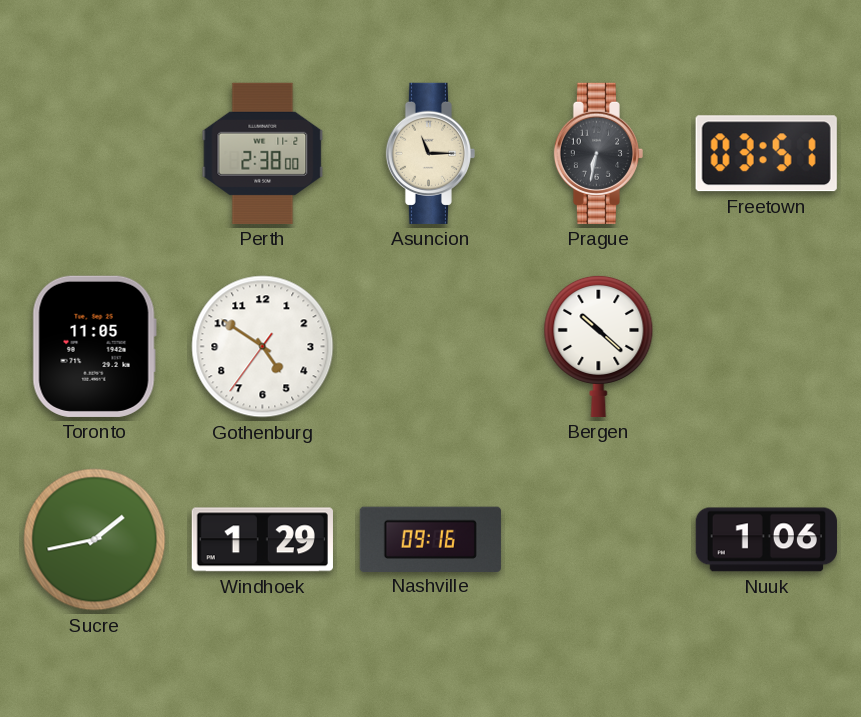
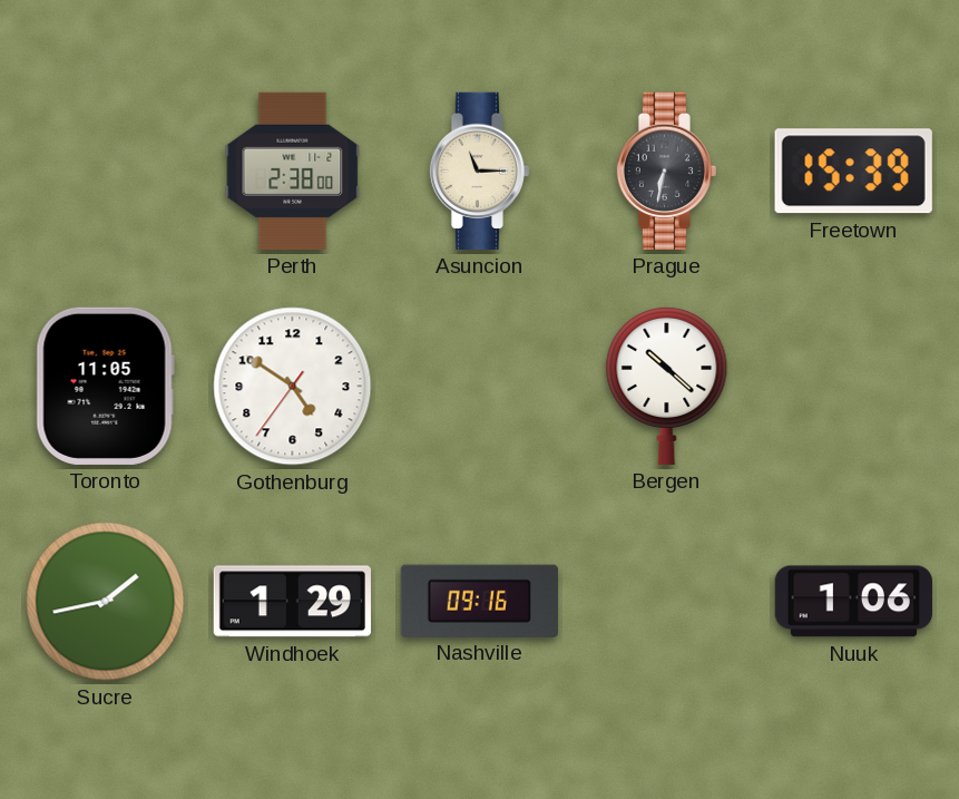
Freetown: 03:51 -> 15:39
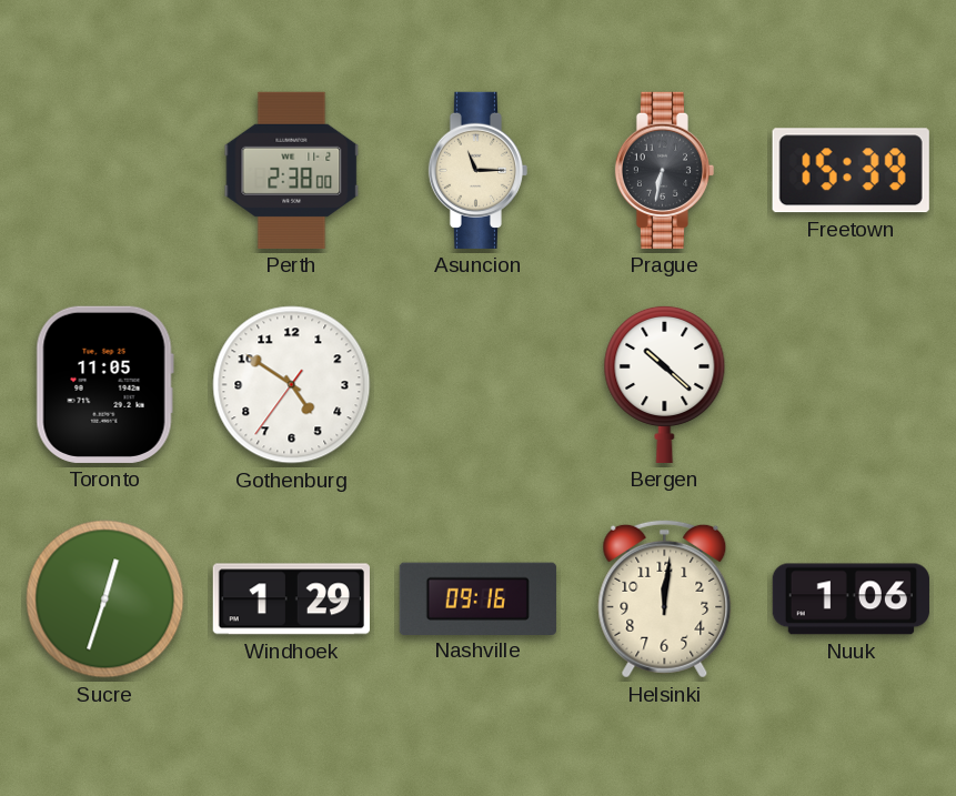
Sucre: 1:43 -> 12:33
Helsinki: none -> 12:01
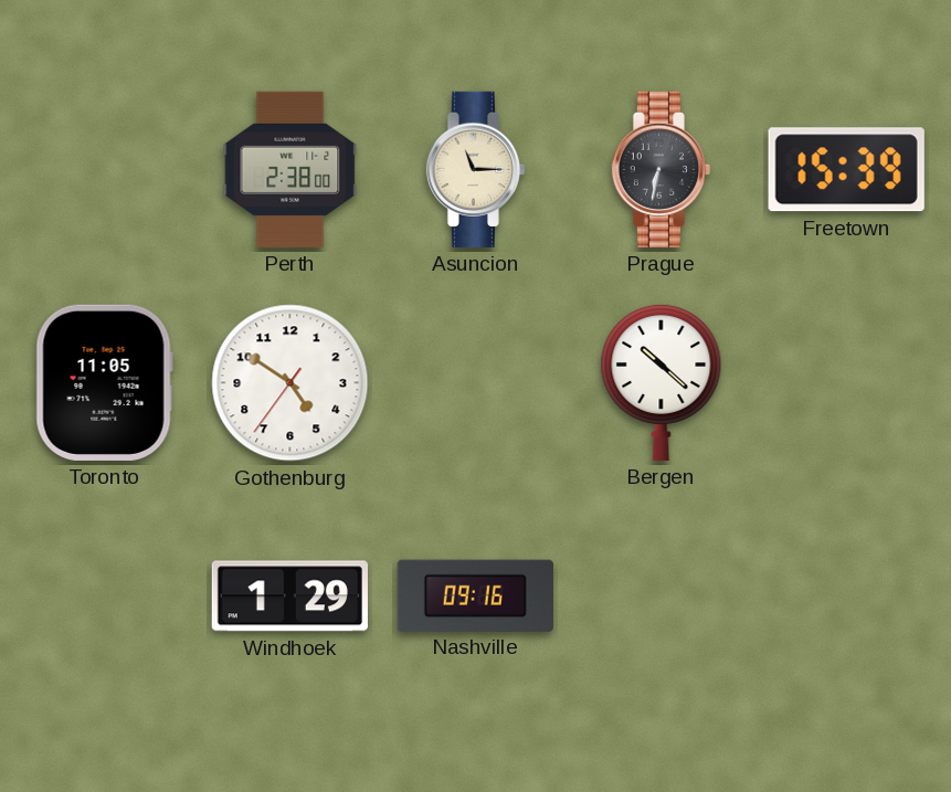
Sucre: 12:33 -> none
Helsinki: 12:01 -> none
Nuuk: 1:06 -> none
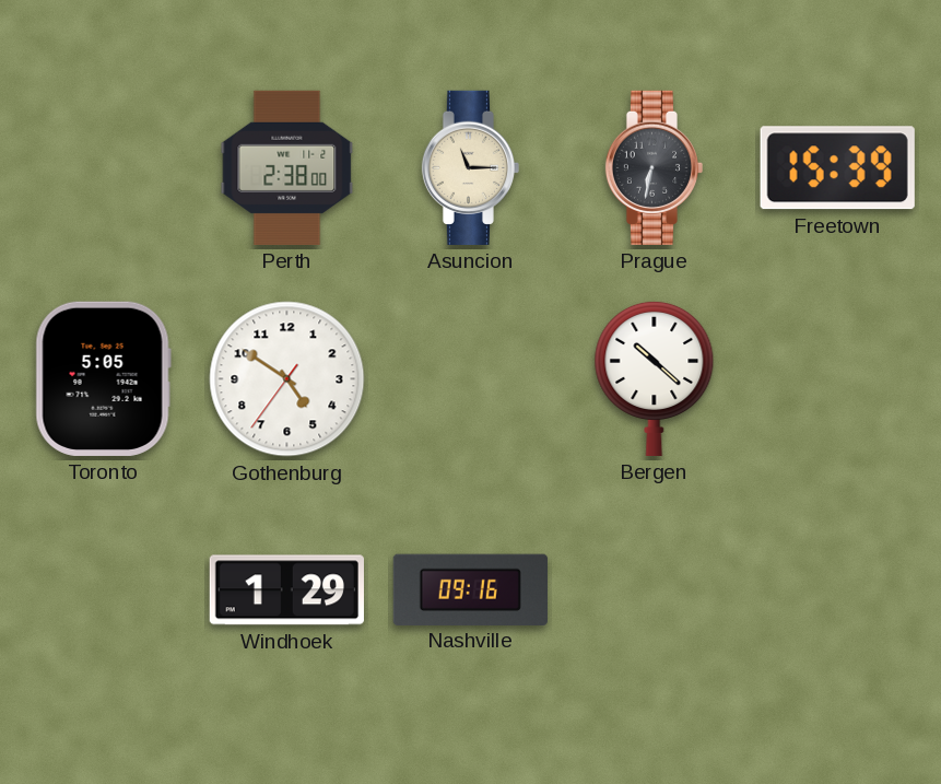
Toronto: 11:05 -> 5:05
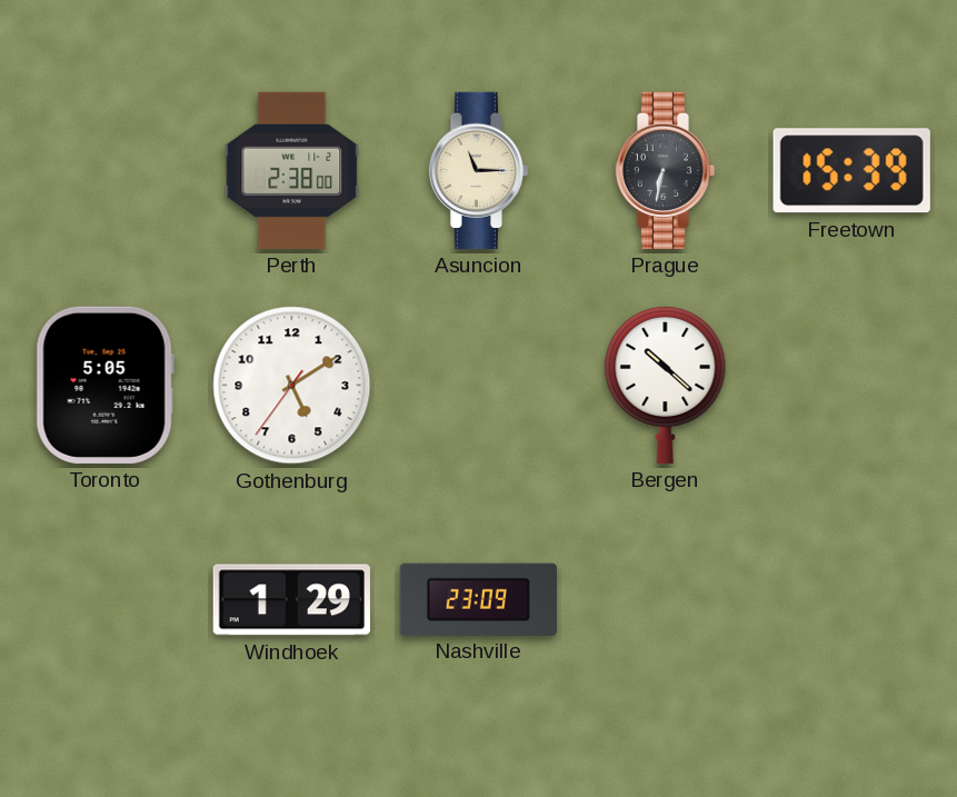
Gothenburg: 4:50 -> 5:09
Nashville: 09:16 -> 23:09
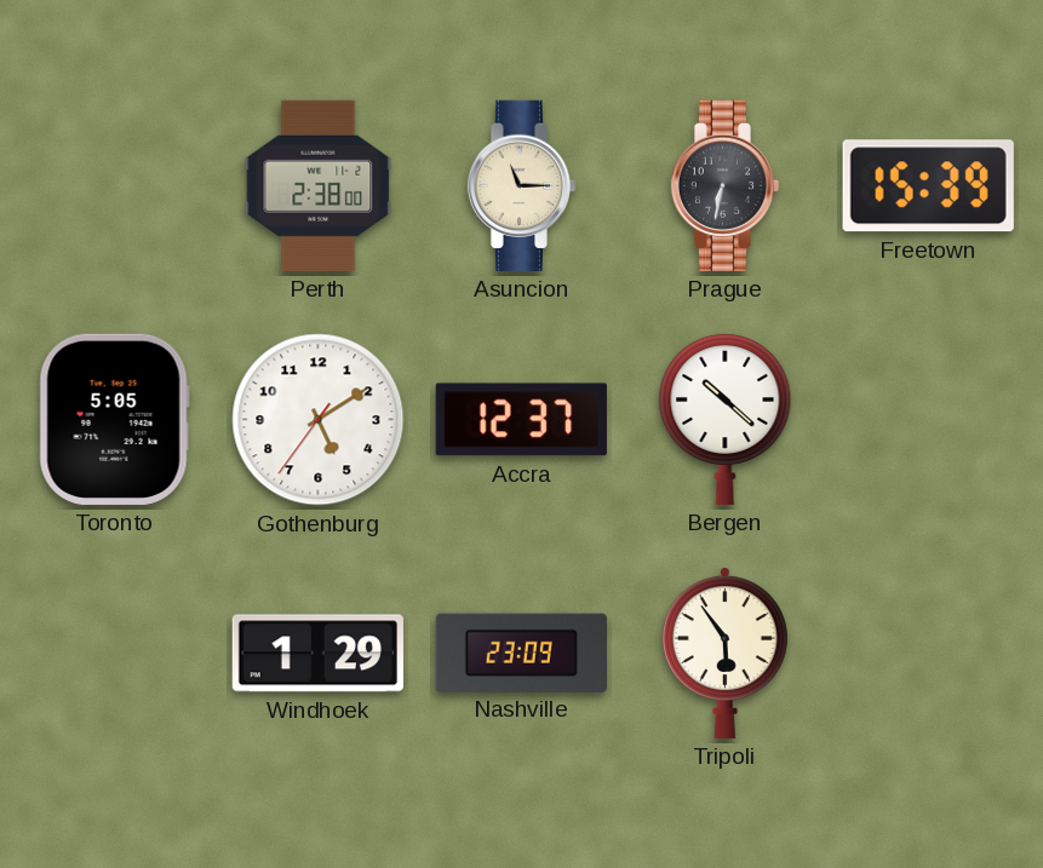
Accra: none -> 12:37
Tripoli: none -> 5:54
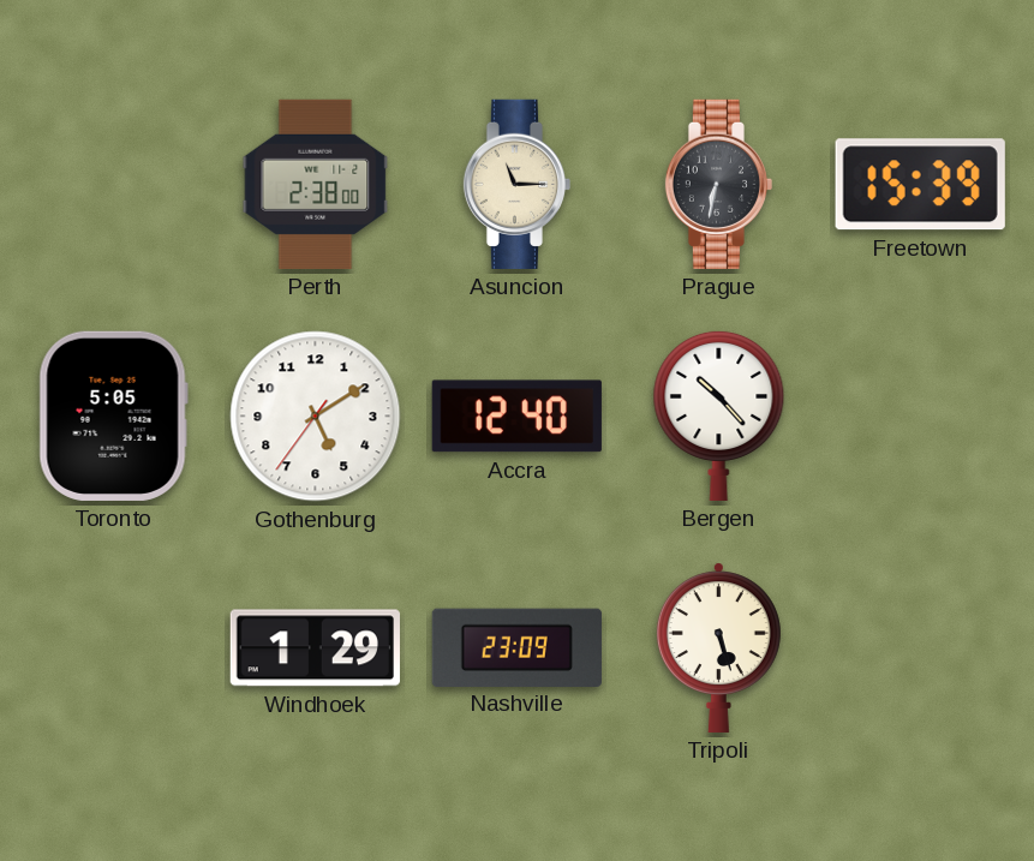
Accra: 12:37 -> 12:40
Bergen: 10:22 -> 10:23
Tripoli: 5:54 -> 5:27
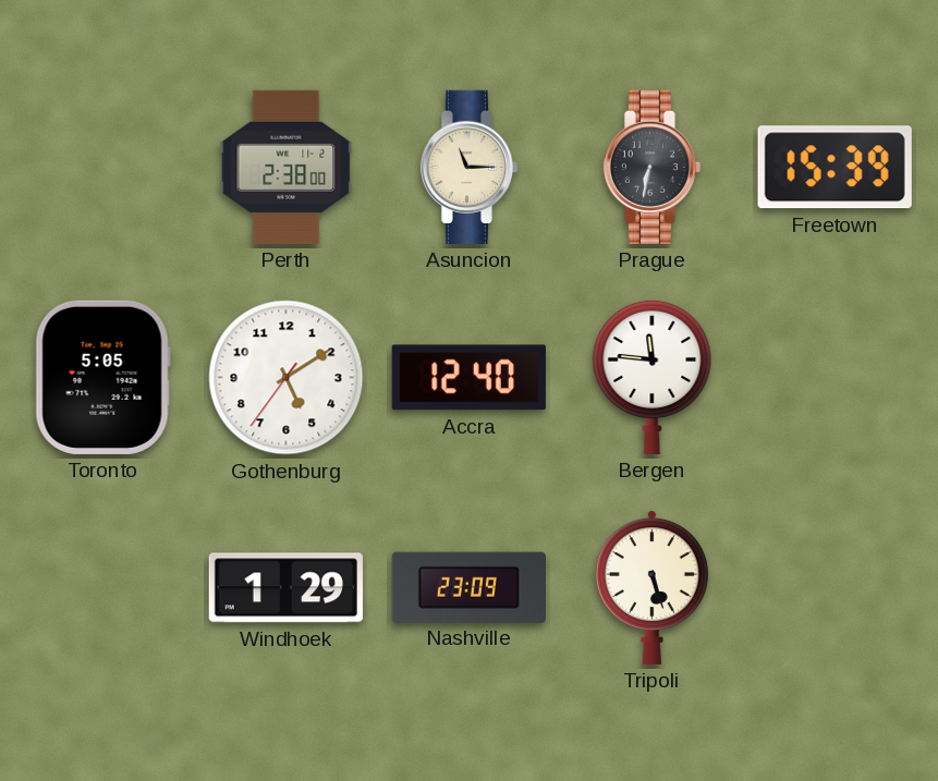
Bergen: 10:23 -> 11:46
